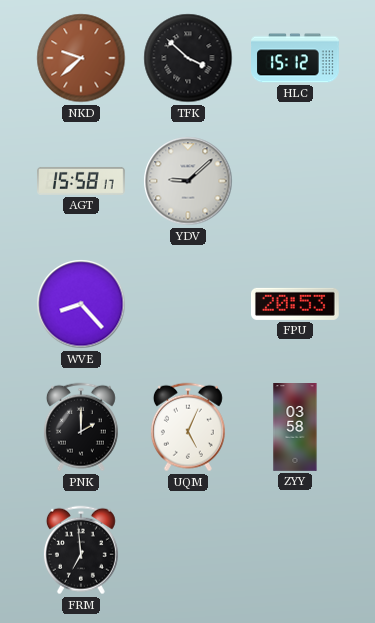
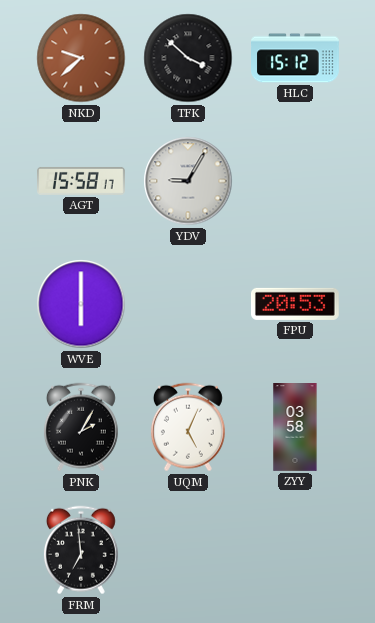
YDV: 9:08 -> 9:05
WVE: 8:23 -> 6:00
PNK: 2:00 -> 2:05
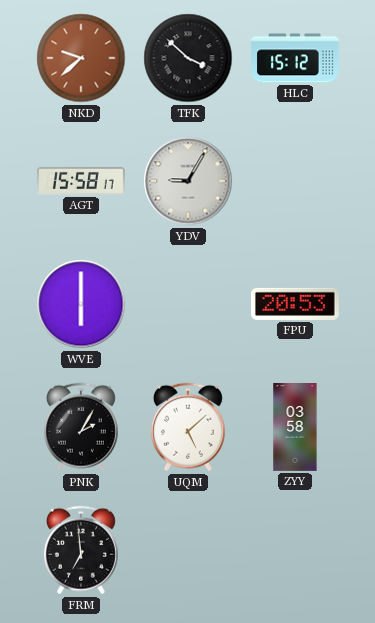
UQM: 5:04 -> 5:08
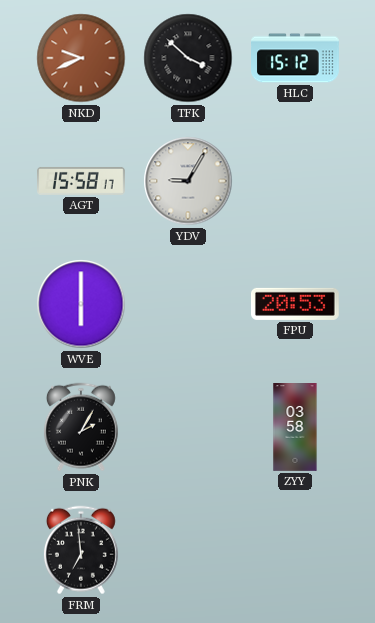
NKD: 9:38 -> 9:41
UQM: 5:08 -> none
